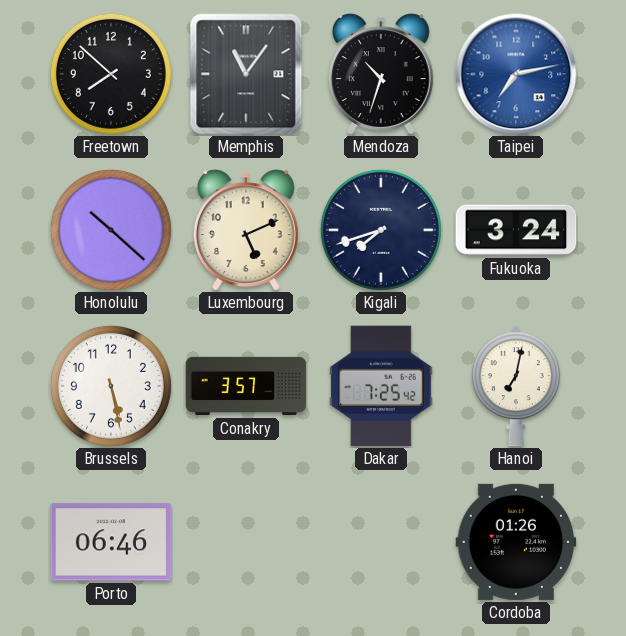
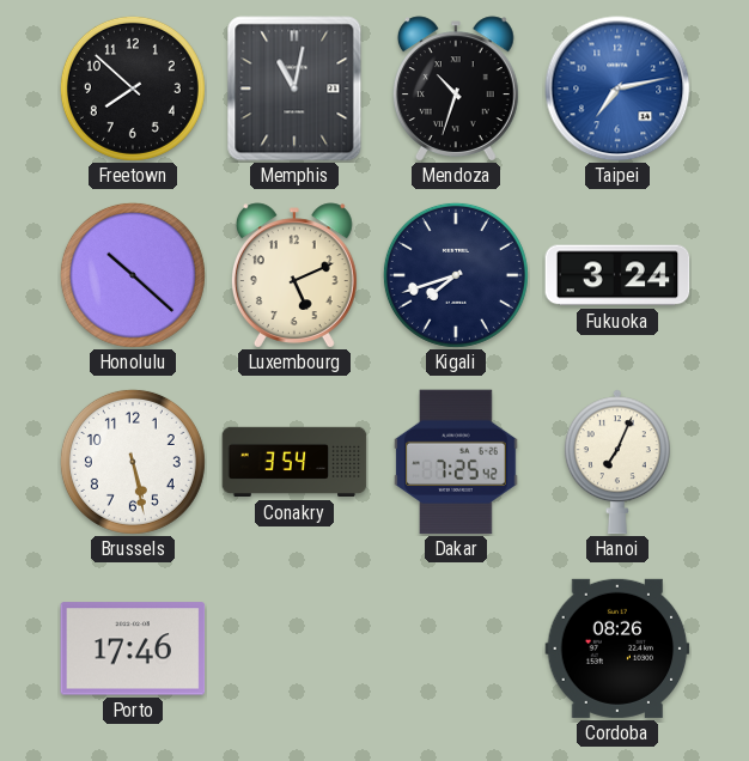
Memphis: 11:06 -> 11:02
Conakry: 3:57 -> 3:54
Hanoi: 7:02 -> 7:04
Porto: 06:46 -> 17:46
Cordoba: 01:26 -> 08:26
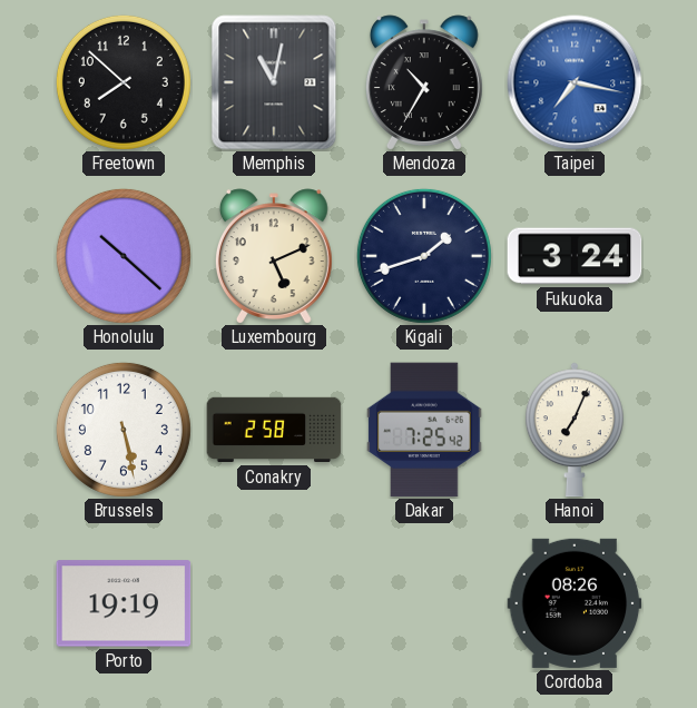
Mendoza: 10:33 -> 10:35
Taipei: 7:13 -> 7:17
Kigali: 7:42 -> 1:42
Conakry: 3:54 -> 2:58
Porto: 17:46 -> 19:19
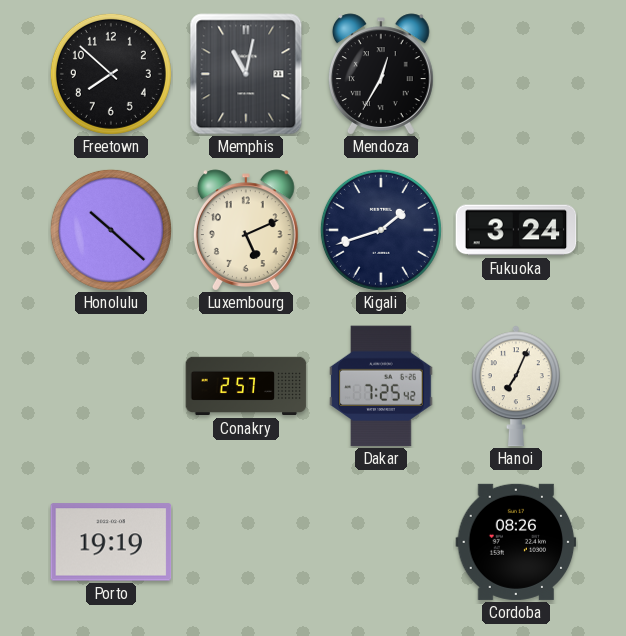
Mendoza: 10:35 -> 12:35
Taipei: 7:17 -> none
Brussels: 5:28 -> none
Conakry: 2:58 -> 2:57
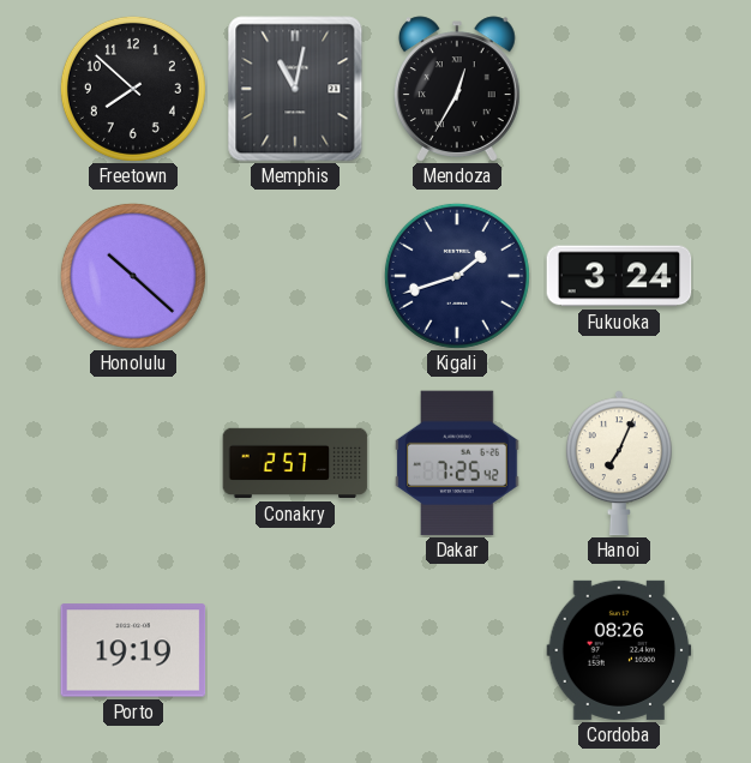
Luxembourg: 5:11 -> none
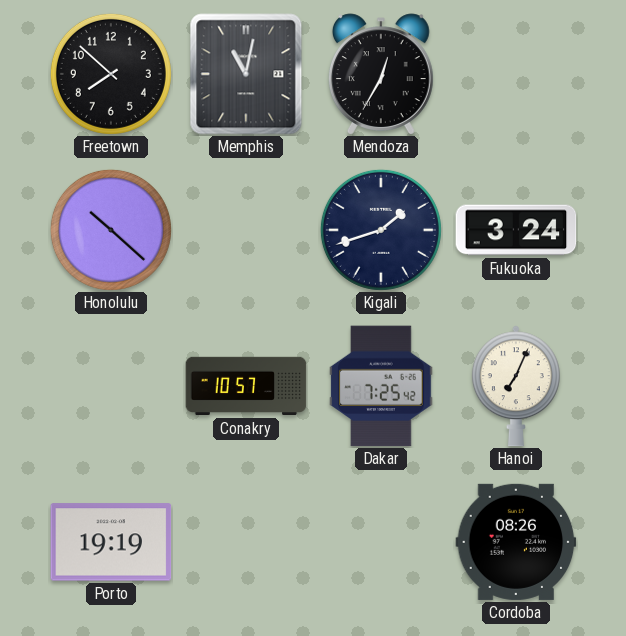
Conakry: 2:57 -> 10:57
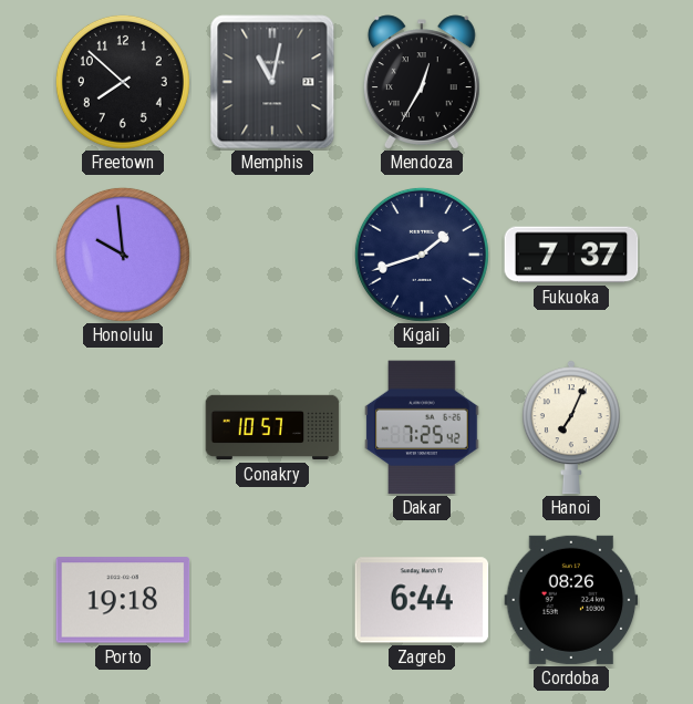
Honolulu: 10:22 -> 9:59
Fukuoka: 3:24 -> 7:37
Porto: 19:19 -> 19:18
Zagreb: none -> 6:44
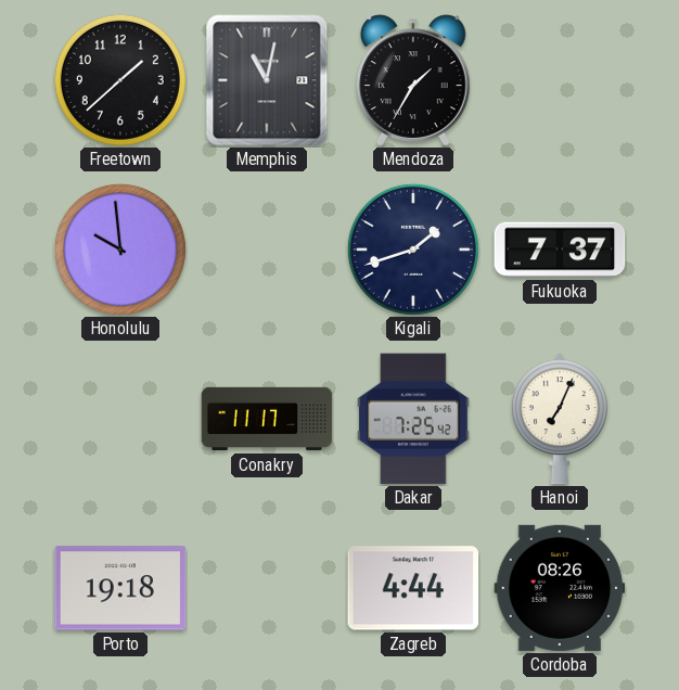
Freetown: 7:52 -> 1:38
Mendoza: 12:35 -> 1:35
Conakry: 10:57 -> 11:17
Zagreb: 6:44 -> 4:44
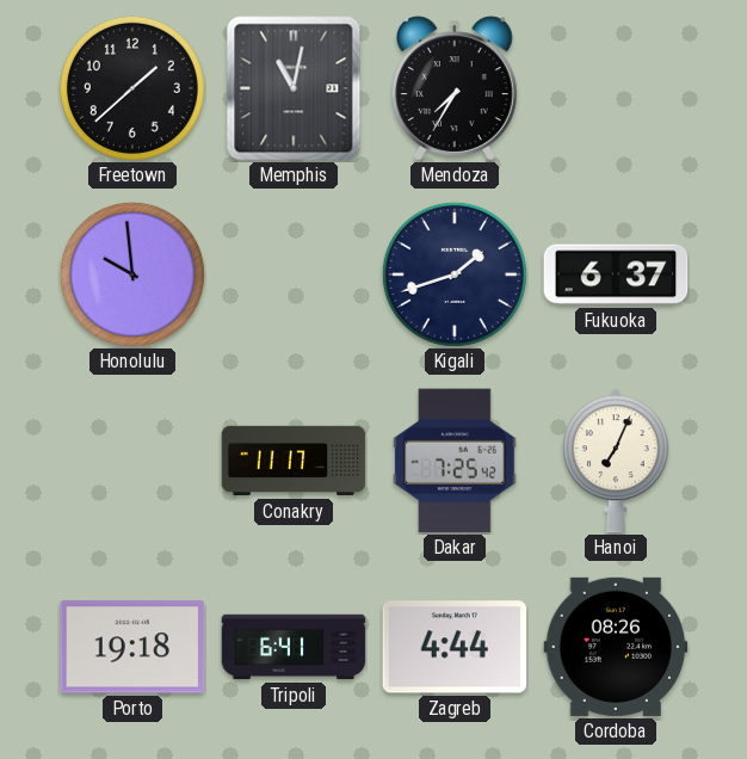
Mendoza: 1:35 -> 7:35
Fukuoka: 7:37 -> 6:37
Tripoli: none -> 6:41
